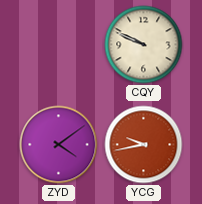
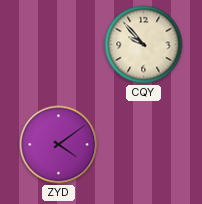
CQY: 9:49 -> 9:53
YCG: 9:43 -> none
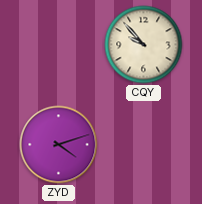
ZYD: 4:09 -> 4:12
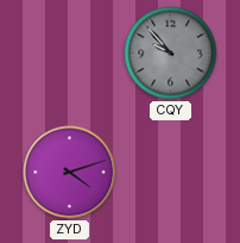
CQY dial: cream -> grey
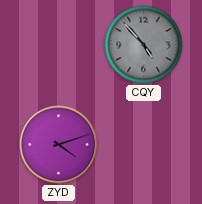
CQY: 9:53 -> 4:53
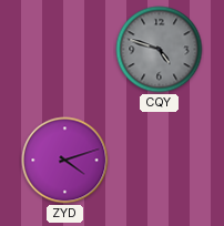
CQY: 4:53 -> 4:48
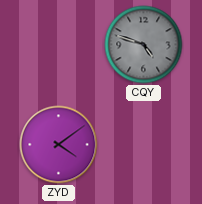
ZYD: 4:12 -> 4:09
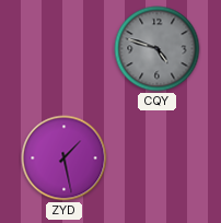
ZYD: 4:09 -> 1:28
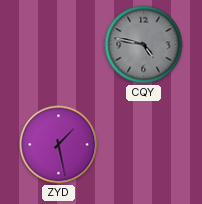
CQY: 4:48 -> 4:47
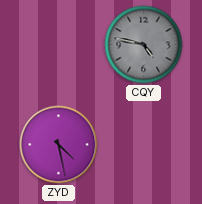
ZYD: 1:28 -> 4:28
